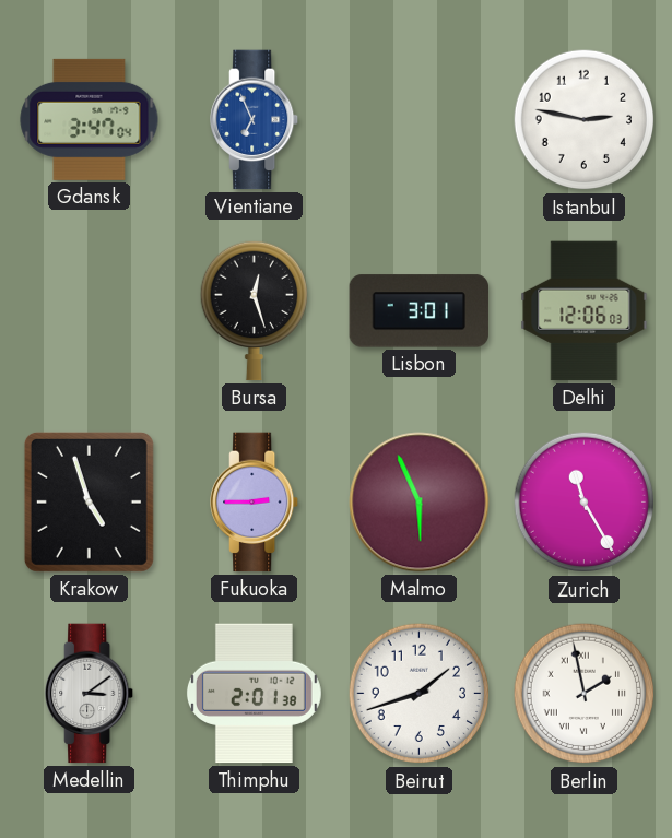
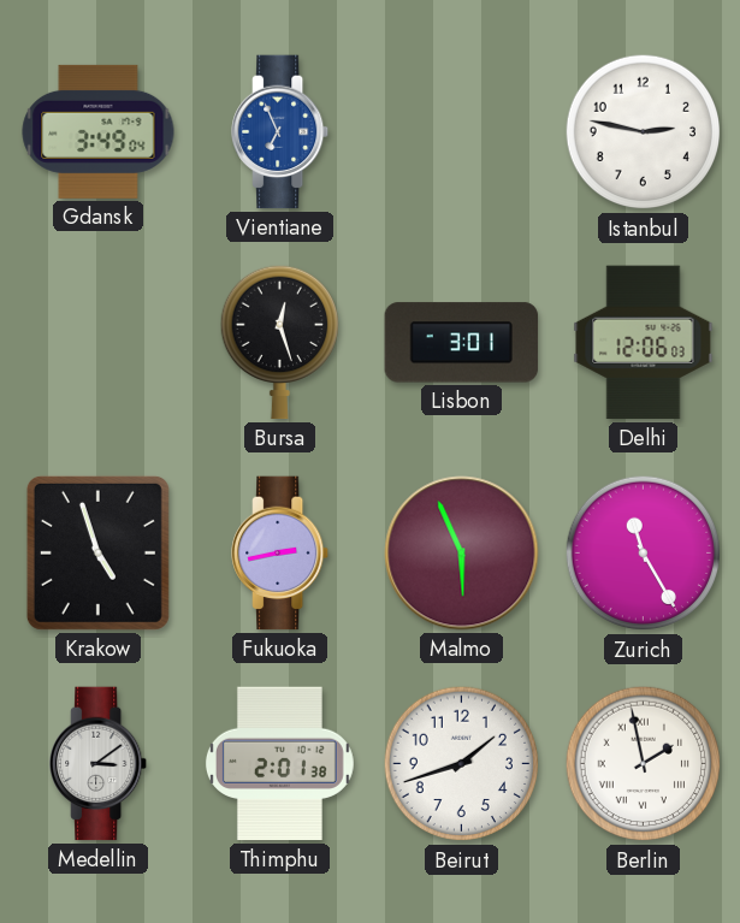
Gdansk: 3:47 -> 3:49
Fukuoka: 2:45 -> 2:43
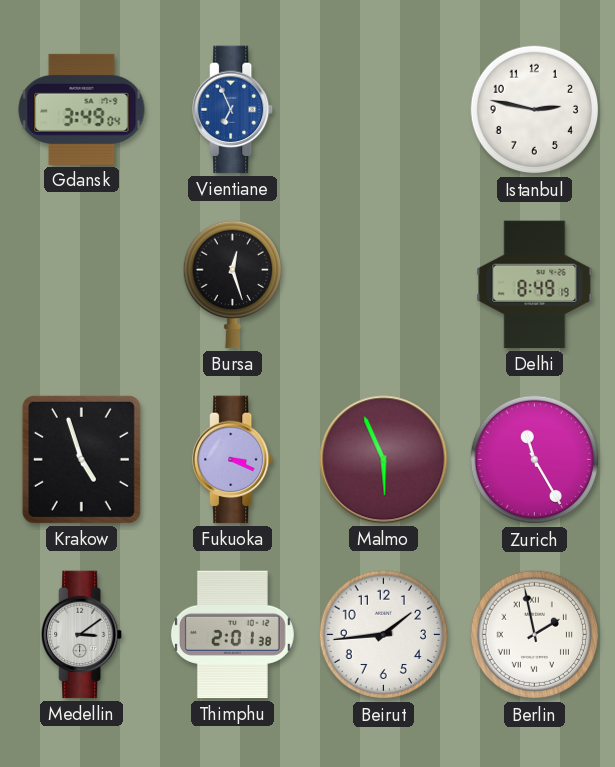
Lisbon: 3:01 -> none
Delhi: 12:06 -> 8:49
Fukuoka: 2:43 -> 3:19
Beirut: 1:42 -> 1:44
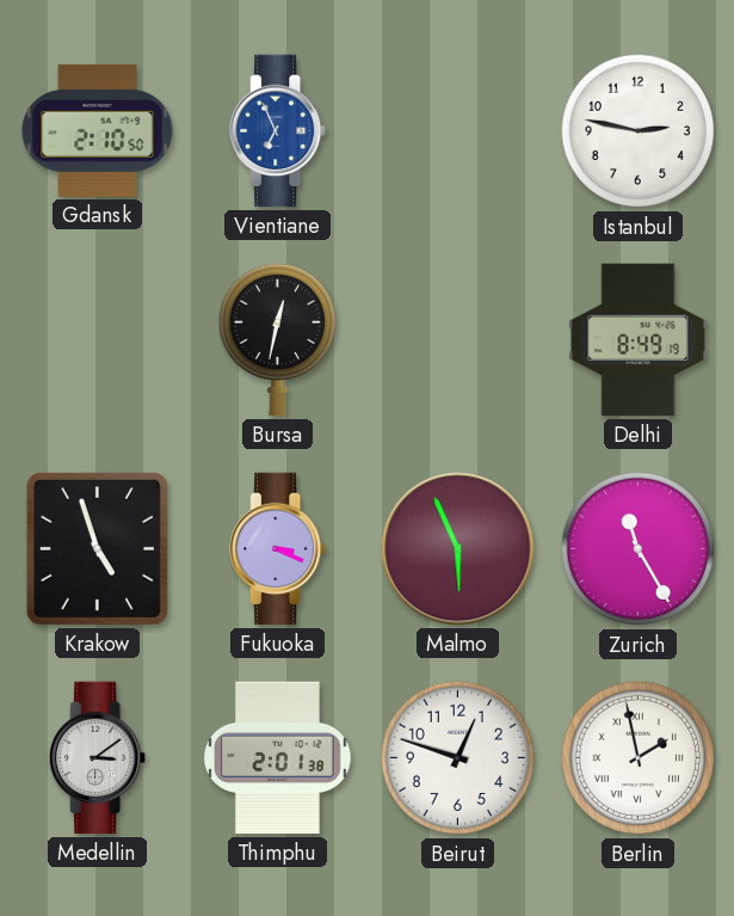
Gdansk: 3:49 -> 2:10
Bursa: 12:27 -> 12:32
Beirut: 1:44 -> 12:48
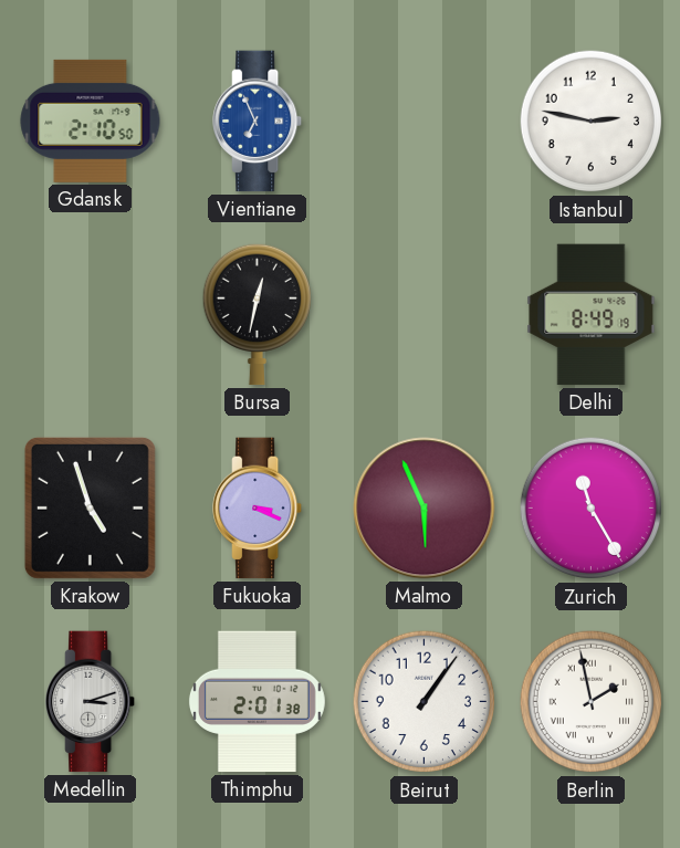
Medellin: 3:09 -> 3:12
Beirut: 12:48 -> 1:06
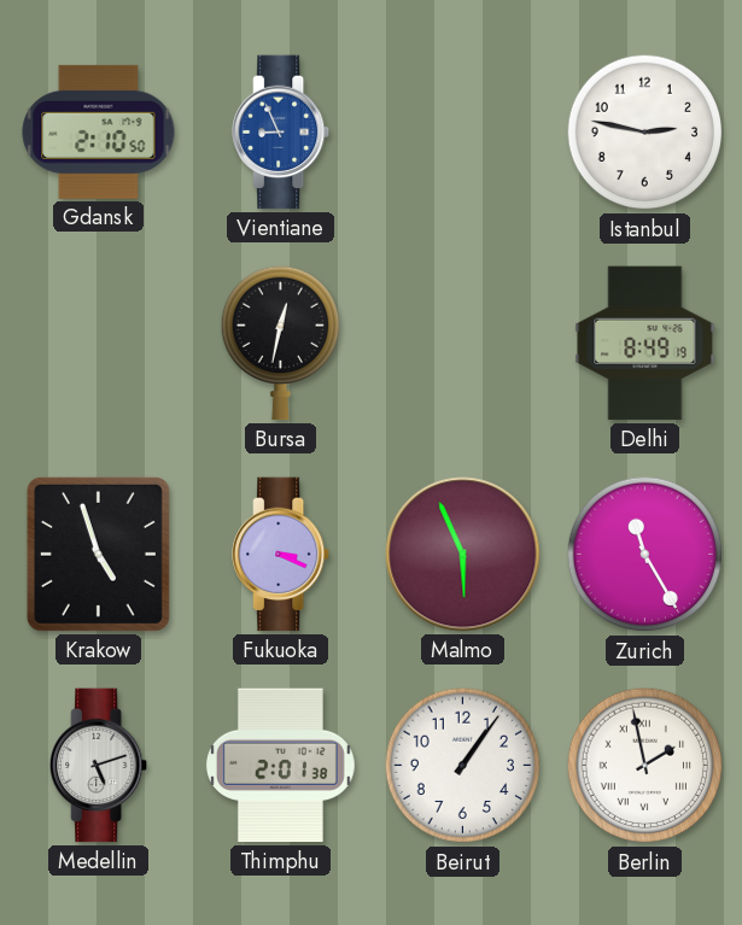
Vientiane: 6:56 -> 8:56
Medellin: 3:12 -> 5:12
